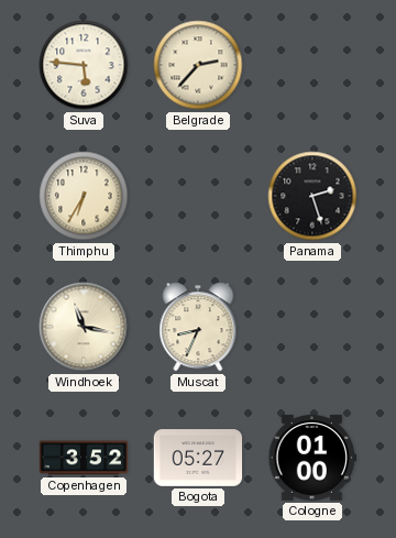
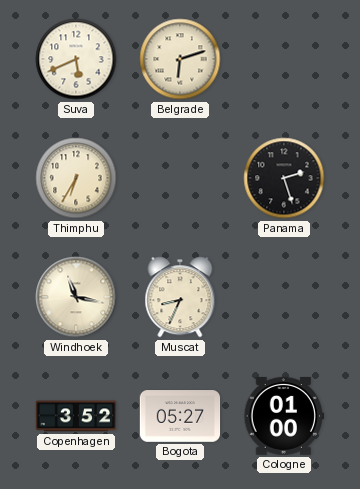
Suva: 5:46 -> 5:41
Belgrade: 2:37 -> 6:12
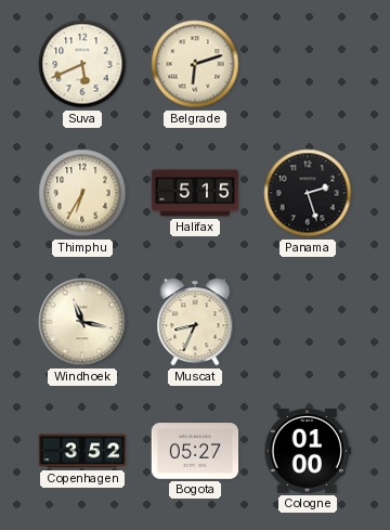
Halifax: none -> 5:15
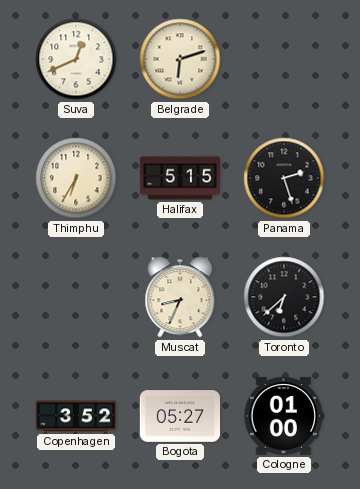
Suva: 5:41 -> 12:41
Windhoek: 11:17 -> none
Toronto: none -> 6:38
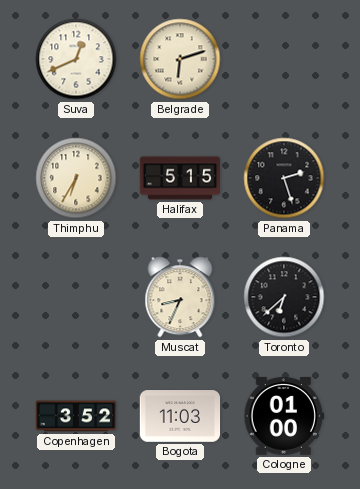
Bogota: 05:27 -> 11:03
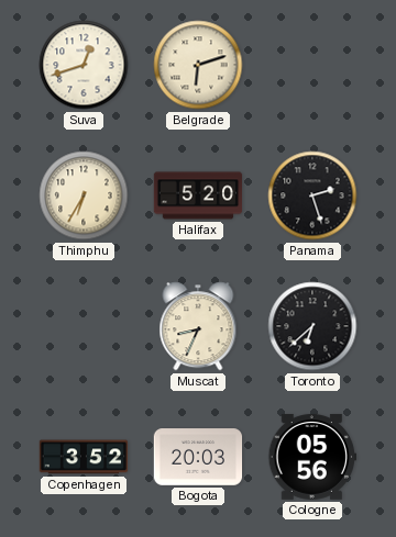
Suva: 12:41 -> 12:42
Halifax: 5:15 -> 5:20
Bogota: 11:03 -> 20:03
Cologne: 01:00 -> 05:56
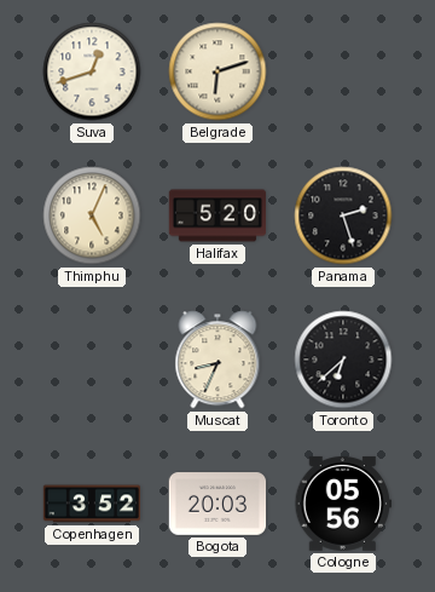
Thimphu: 6:35 -> 5:04
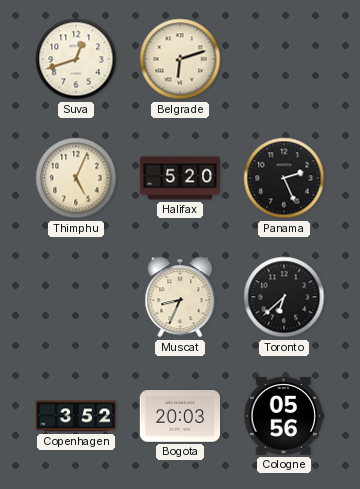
Panama: 2:27 -> 2:26
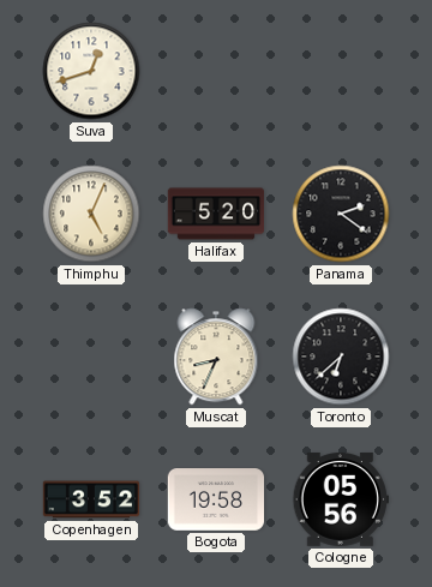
Belgrade: 6:12 -> none
Panama: 2:26 -> 2:21
Bogota: 20:03 -> 19:58
